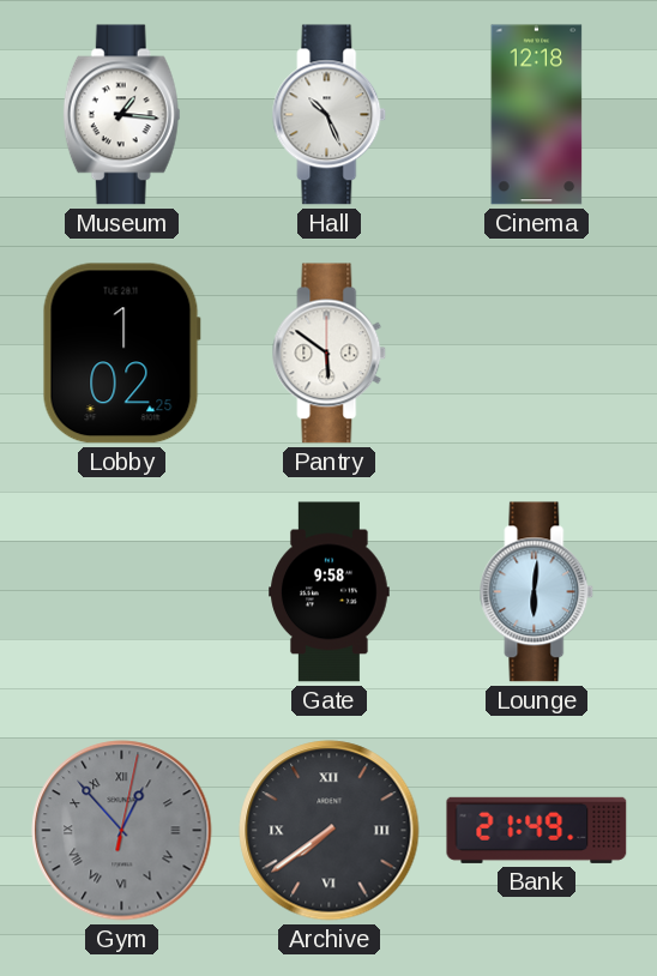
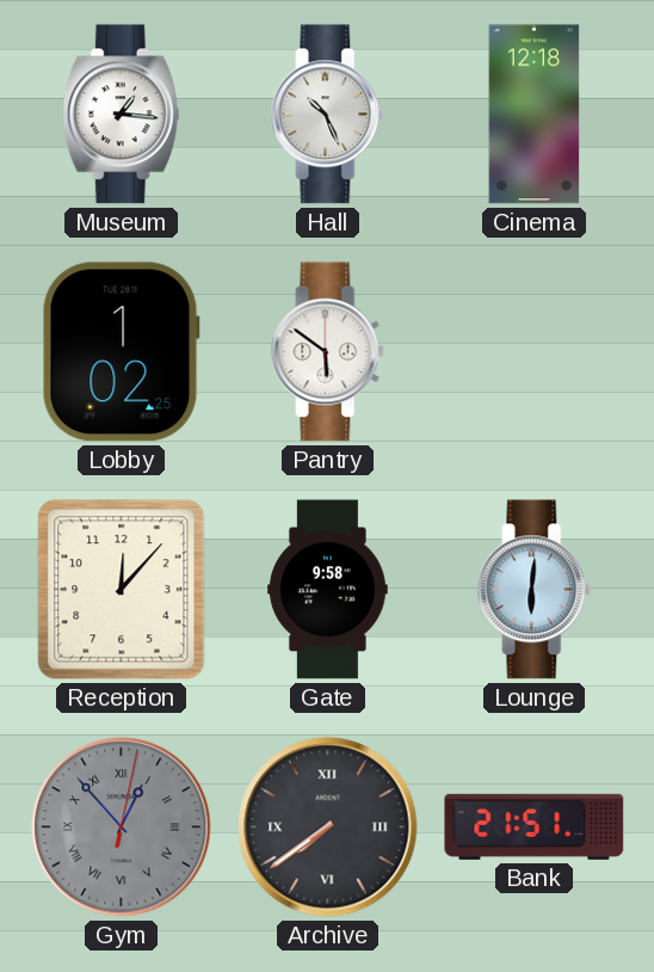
Reception: none -> 12:07
Bank: 21:49 -> 21:51
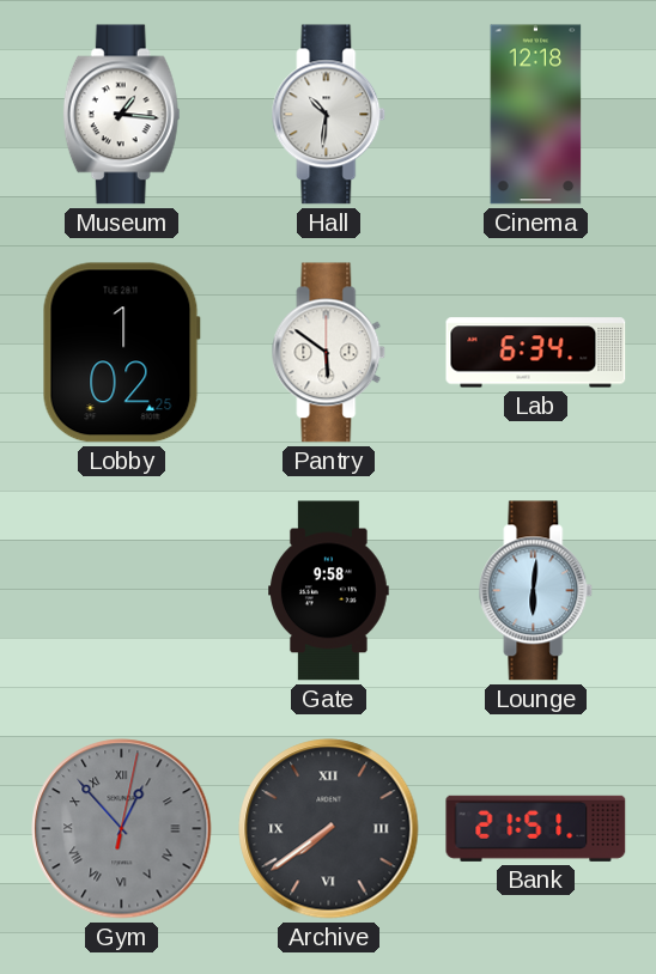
Hall: 10:26 -> 10:31
Lab: none -> 6:34
Reception: 12:07 -> none
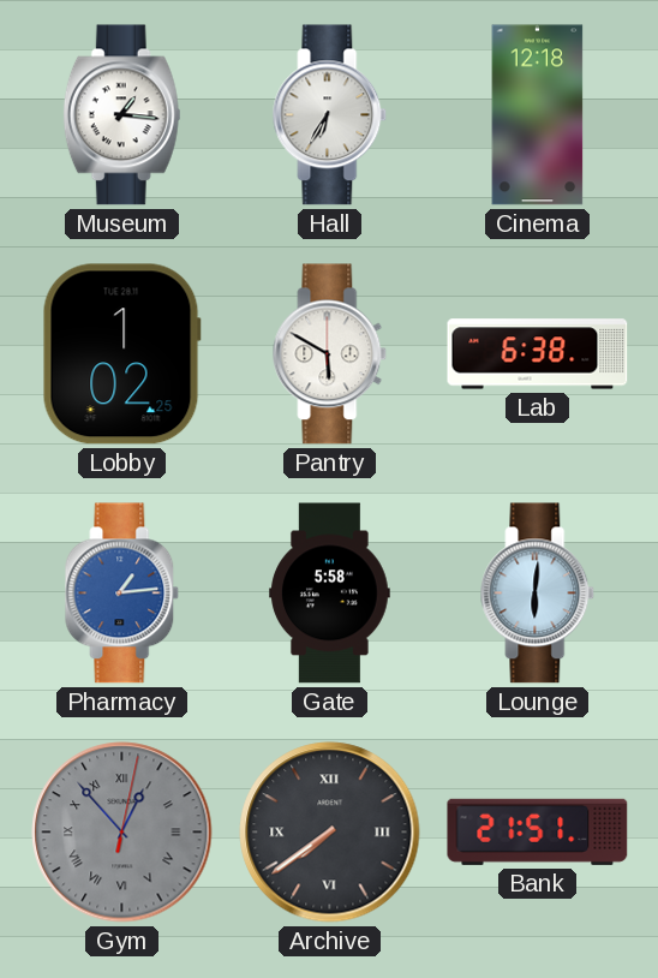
Hall: 10:31 -> 6:35
Pantry: 5:51 -> 5:50
Lab: 6:34 -> 6:38
Pharmacy: none -> 1:14
Gate: 9:58 -> 5:58
